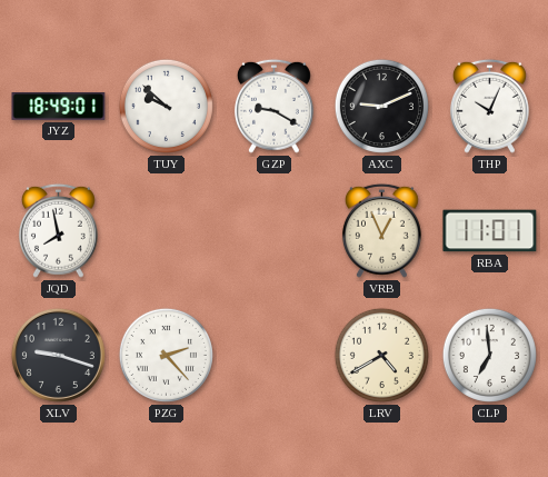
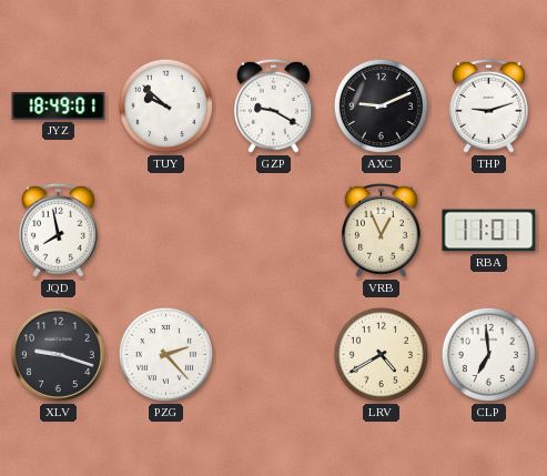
THP: 10:04 -> 9:12
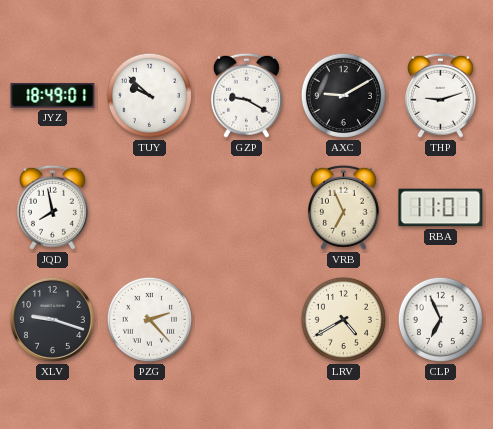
AXC: 9:11 -> 9:10
VRB: 12:56 -> 6:56
CLP: 6:59 -> 6:56
